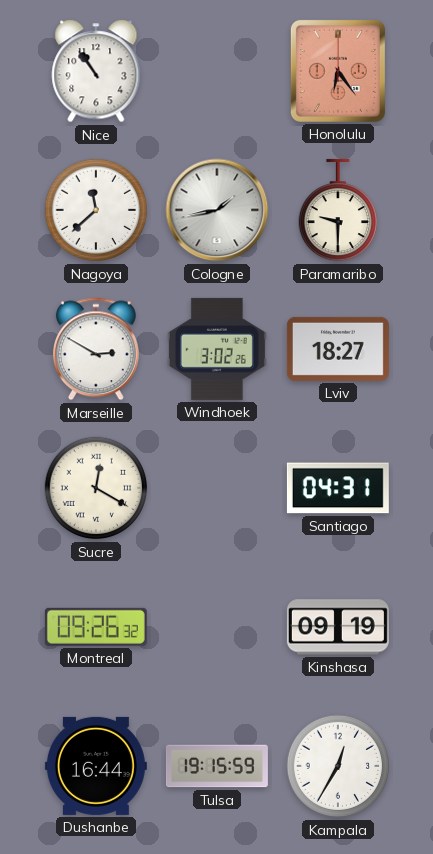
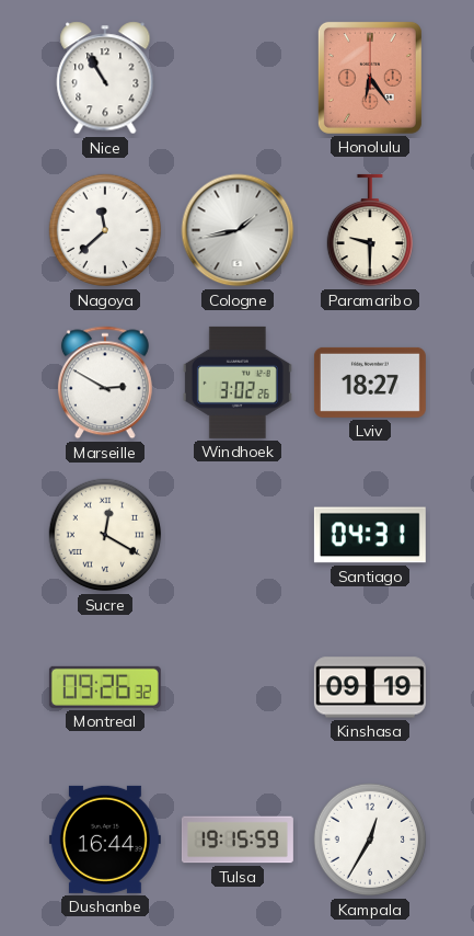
Nice: 10:54 -> 10:55
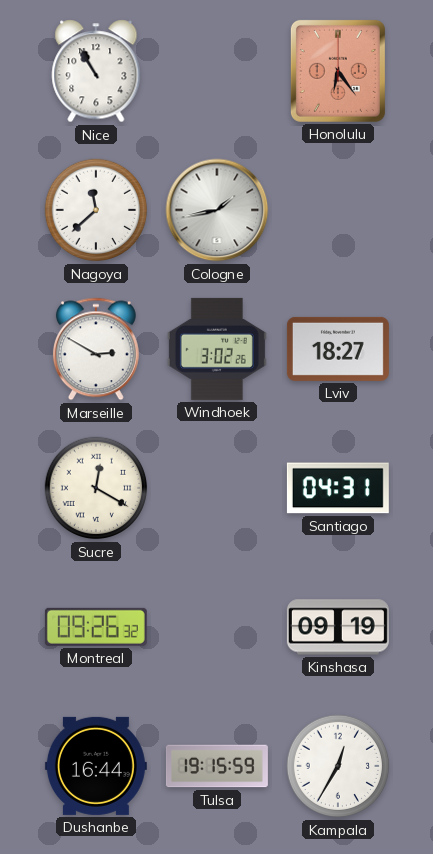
Paramaribo: 9:30 -> none
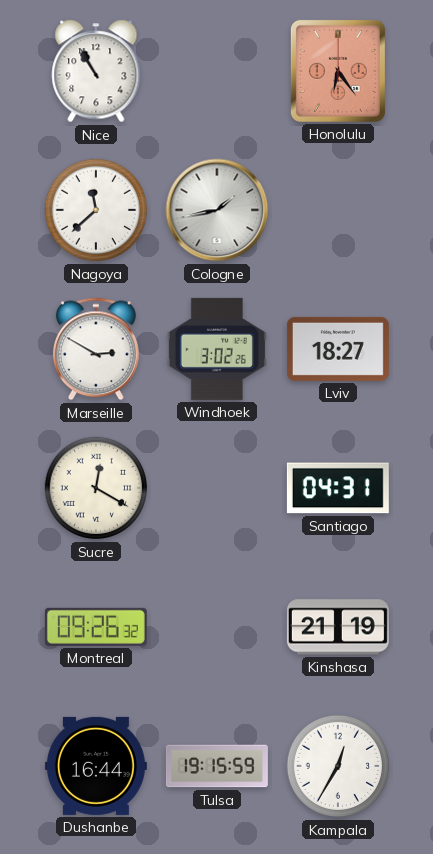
Kinshasa: 09:19 -> 21:19
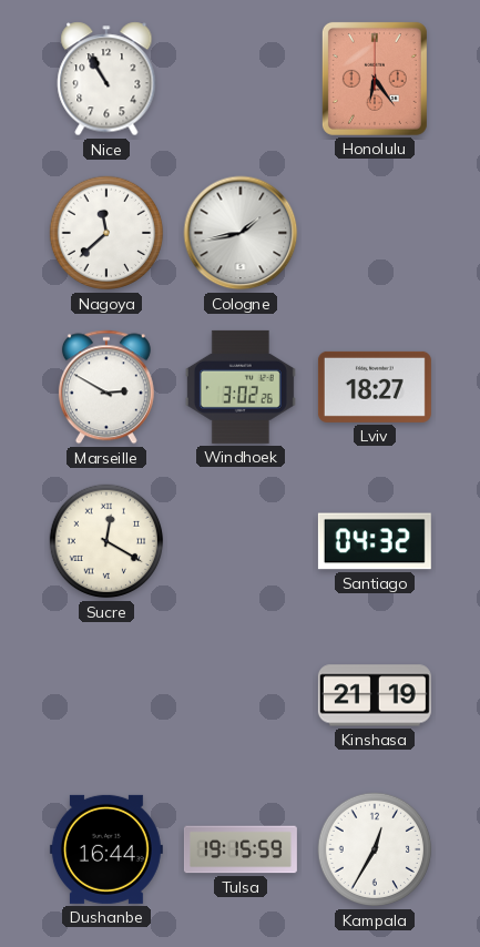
Santiago: 04:31 -> 04:32
Montreal: 09:26 -> none
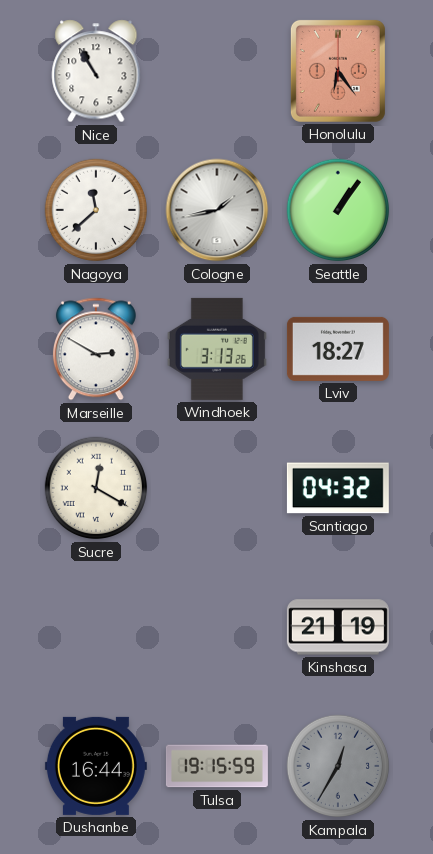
Seattle: none -> 1:06
Windhoek: 3:02 -> 3:13
Kampala dial: white -> grey
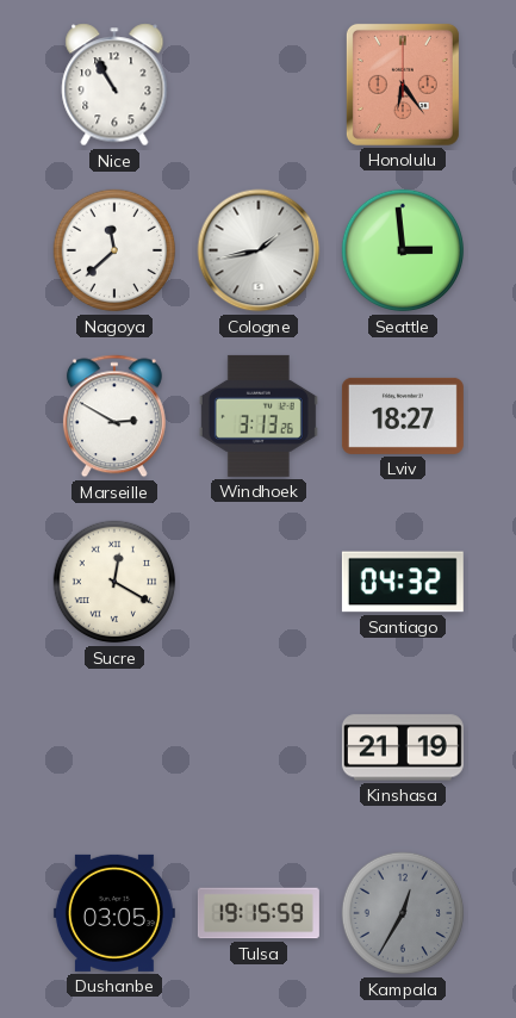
Seattle: 1:06 -> 2:59
Dushanbe: 16:44 -> 03:05
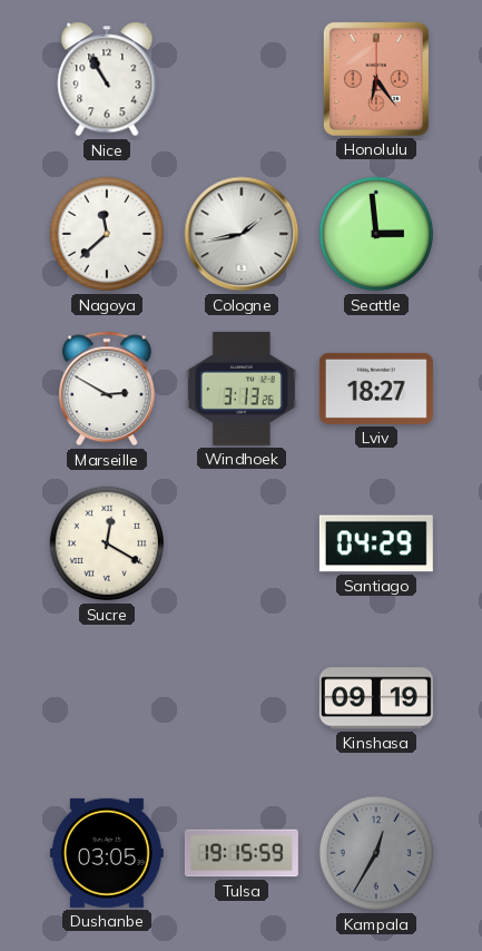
Santiago: 04:32 -> 04:29
Kinshasa: 21:19 -> 09:19
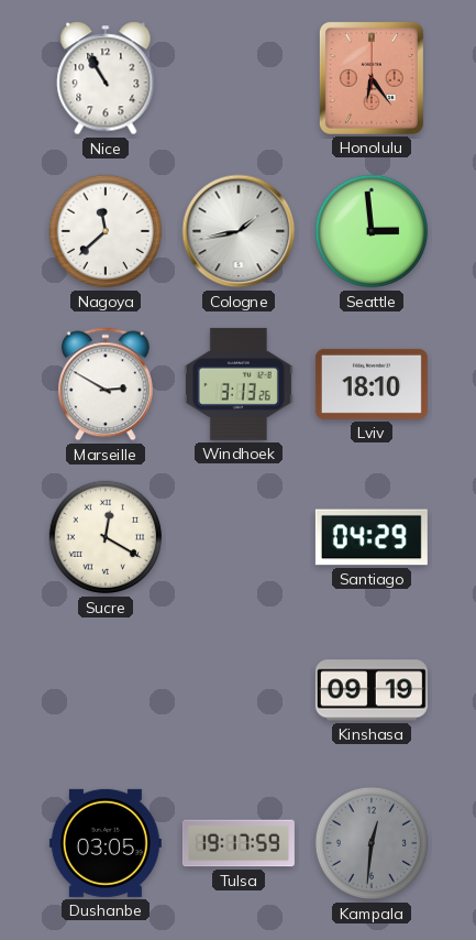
Lviv: 18:27 -> 18:10
Tulsa: 19:15 -> 19:17
Kampala: 12:35 -> 12:31
